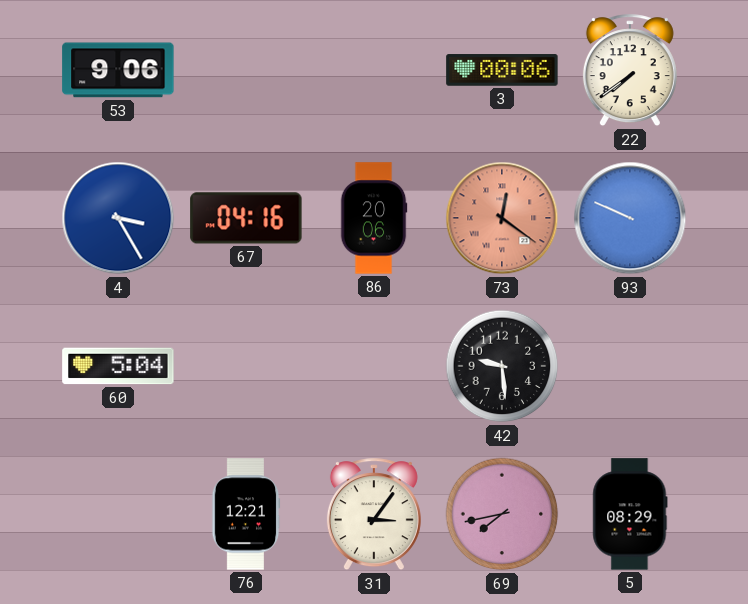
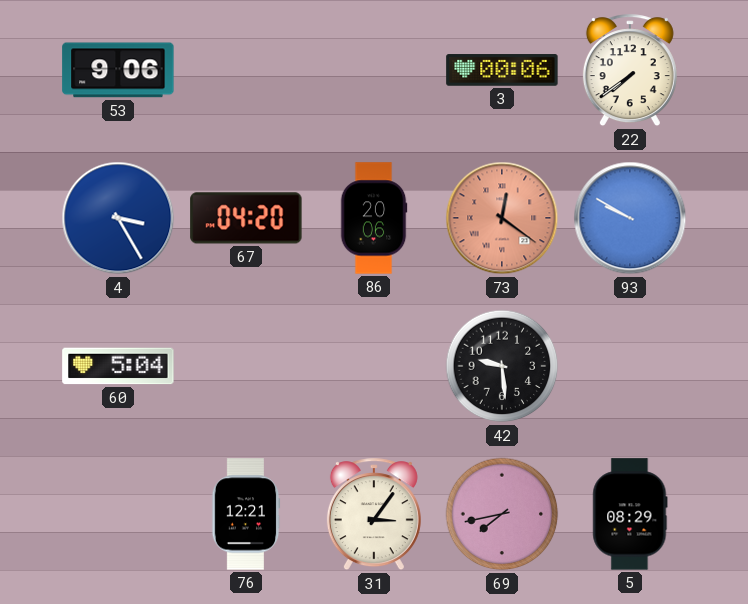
67: 04:16 -> 04:20
93: 9:49 -> 9:50
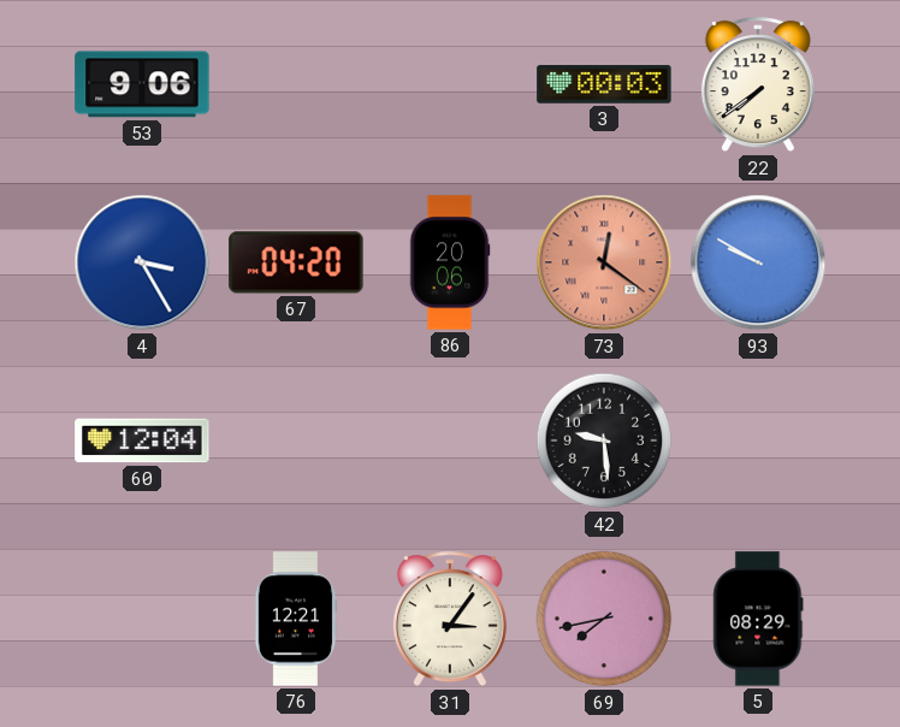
3: 00:06 -> 00:03
60: 5:04 -> 12:04
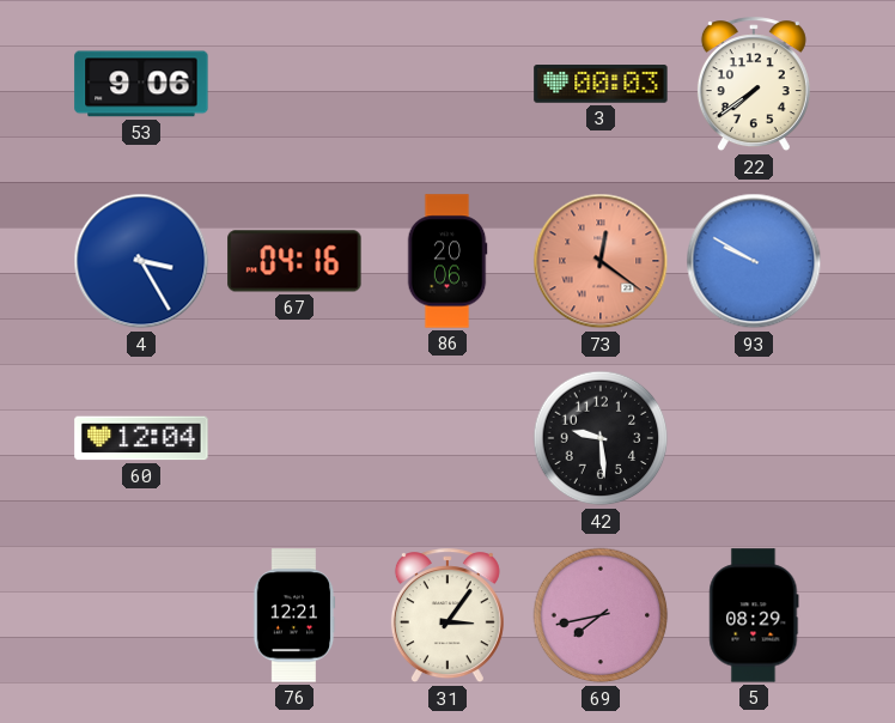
67: 04:20 -> 04:16
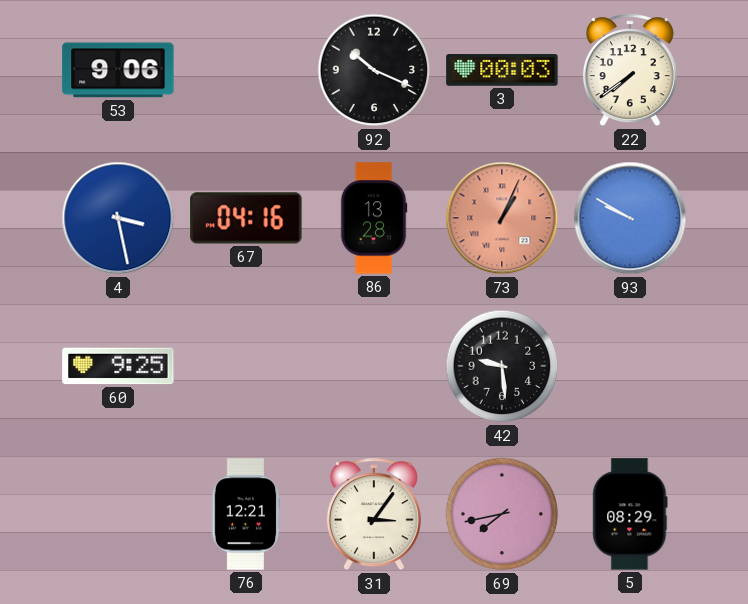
92: none -> 10:19
4: 3:25 -> 3:28
86: 20:06 -> 13:28
73: 12:21 -> 1:04
60: 12:04 -> 9:25
